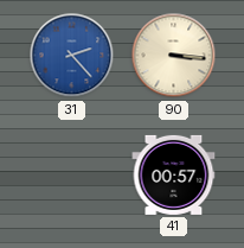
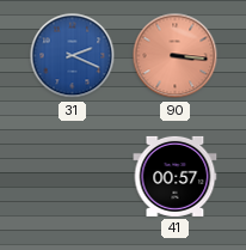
31: 2:23 -> 2:19
90 dial: cream -> salmon
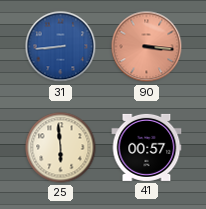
31: 2:19 -> 8:44
25: none -> 5:59
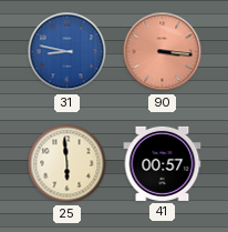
31: 8:44 -> 8:47
